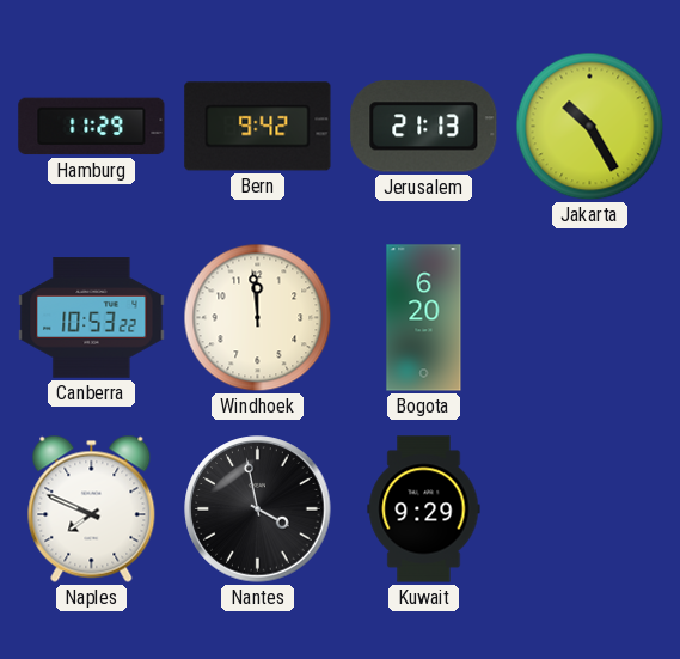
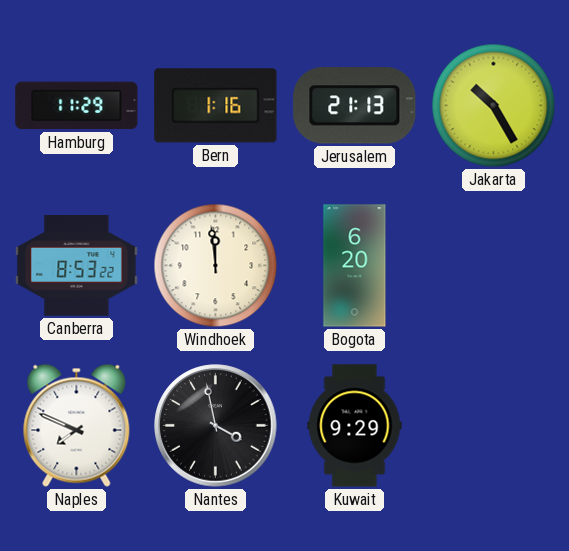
Bern: 9:42 -> 1:16
Canberra: 10:53 -> 8:53
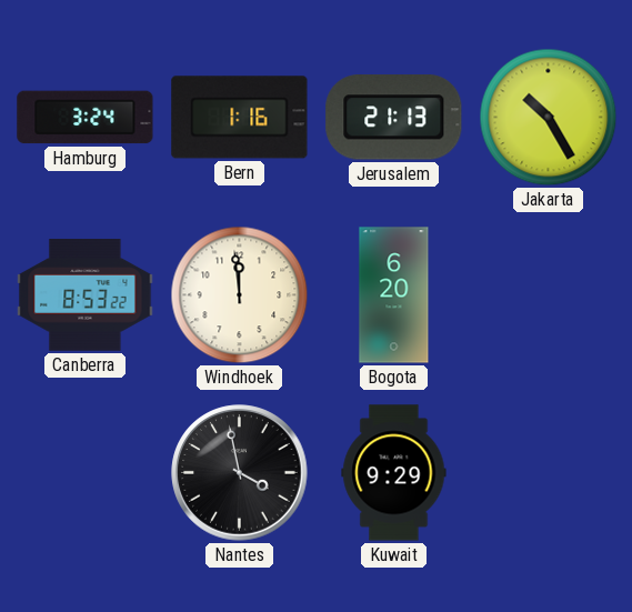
Hamburg: 11:29 -> 3:24
Naples: 7:49 -> none
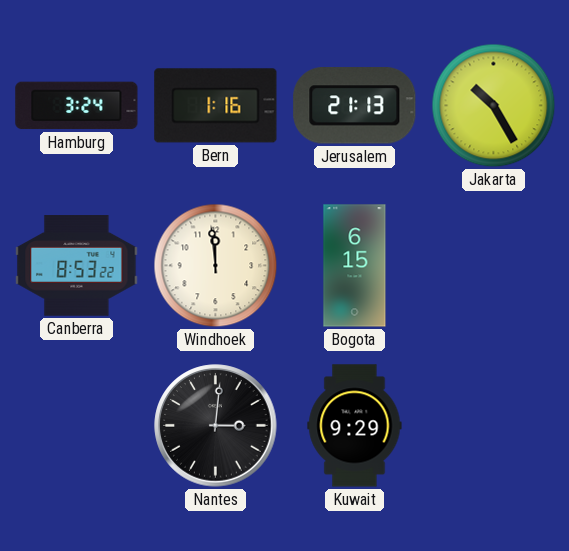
Bogota: 6:20 -> 6:15
Nantes: 3:58 -> 3:01
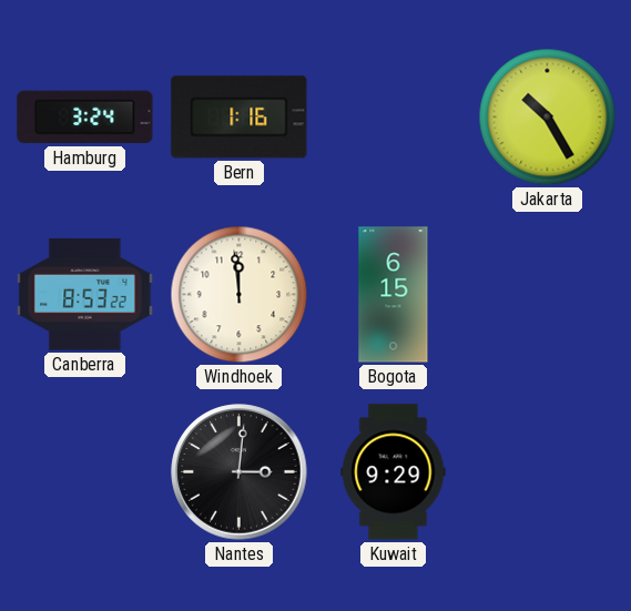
Jerusalem: 21:13 -> none
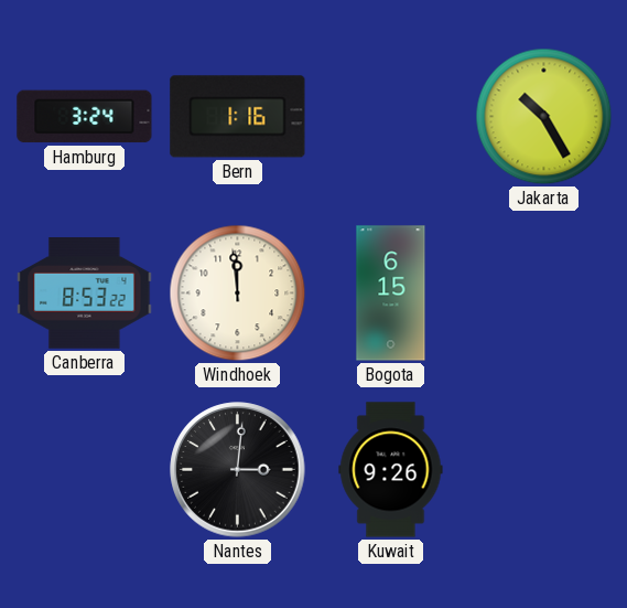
Kuwait: 9:29 -> 9:26
